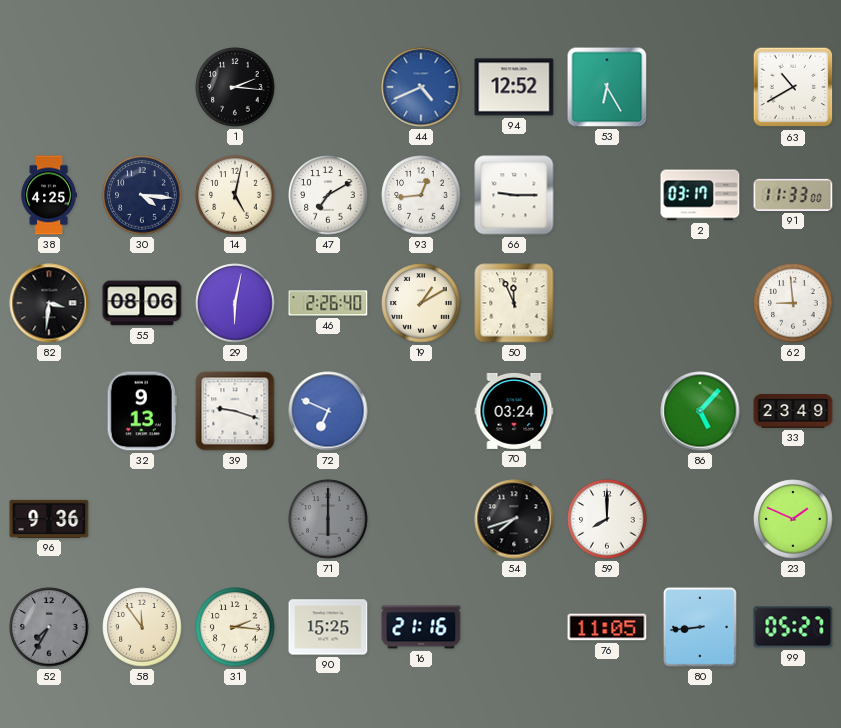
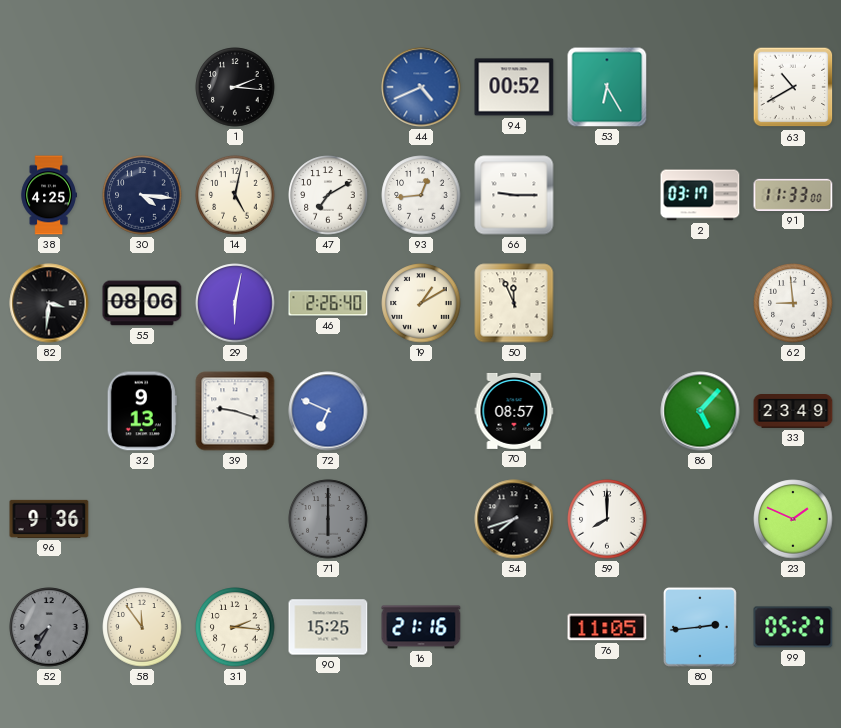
94: 12:52 -> 00:52
70: 03:24 -> 08:57
80: 8:44 -> 2:44
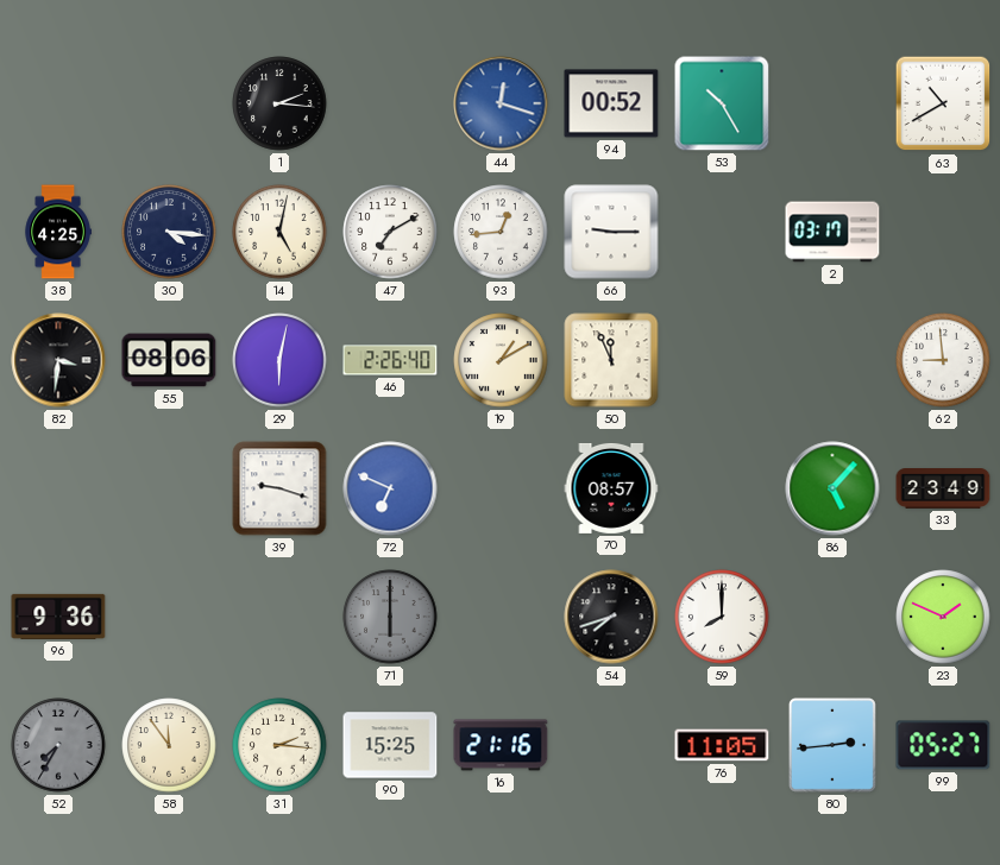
44: 4:41 -> 12:18
53: 6:25 -> 10:25
91: 11:33 -> none
32: 9:13 -> none
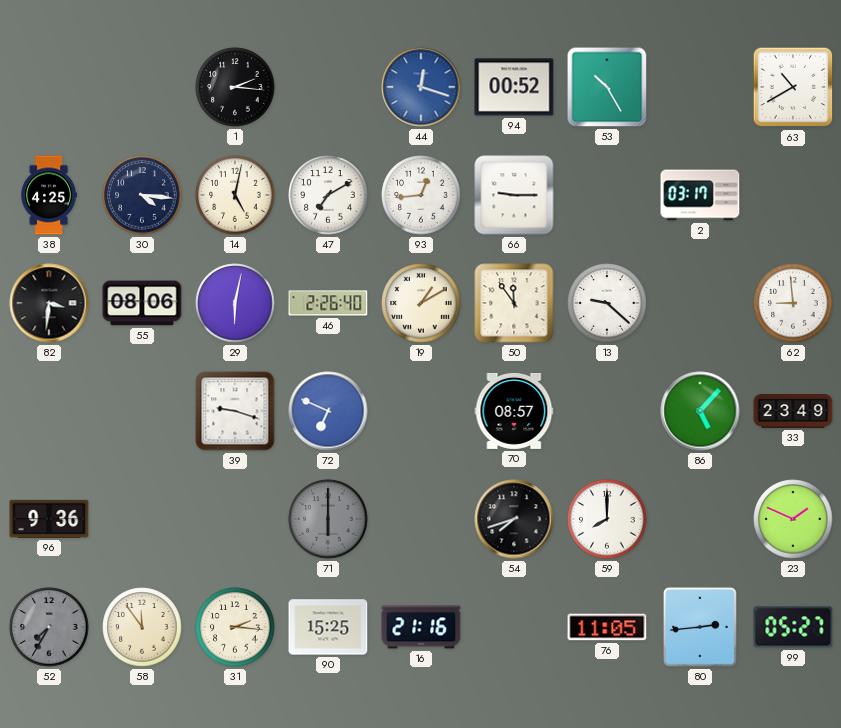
50: 11:56 -> 11:54
13: none -> 9:22
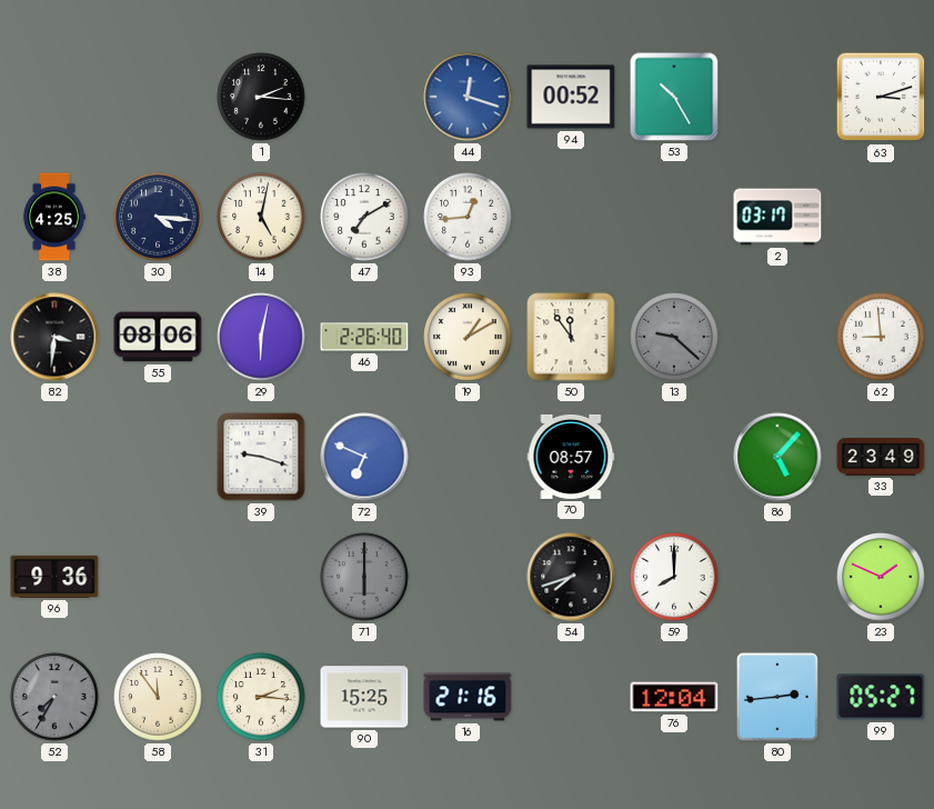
63: 10:40 -> 3:12
66: 9:15 -> none
13 dial: white -> grey
76: 11:05 -> 12:04
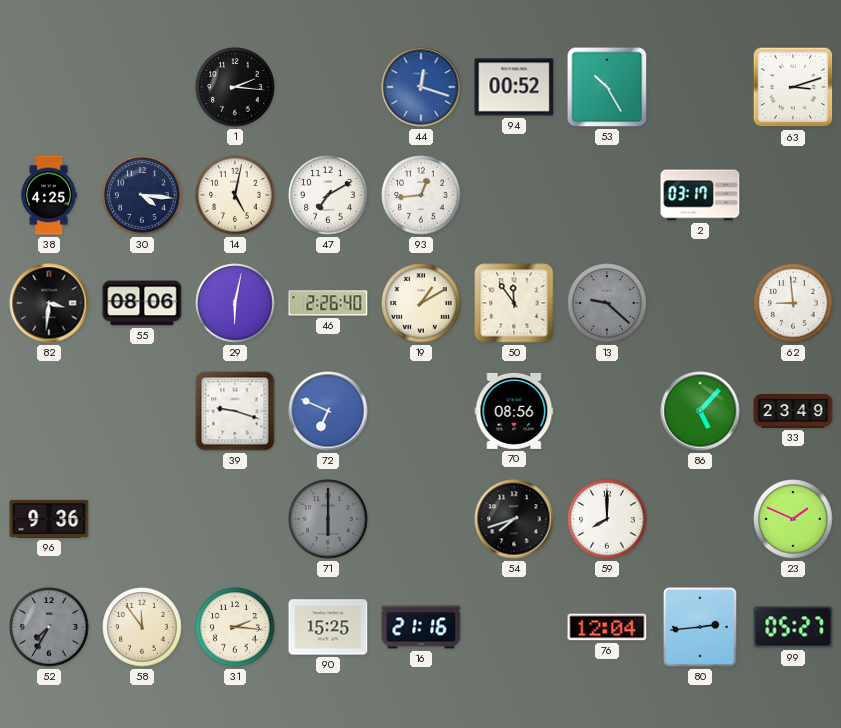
70: 08:57 -> 08:56
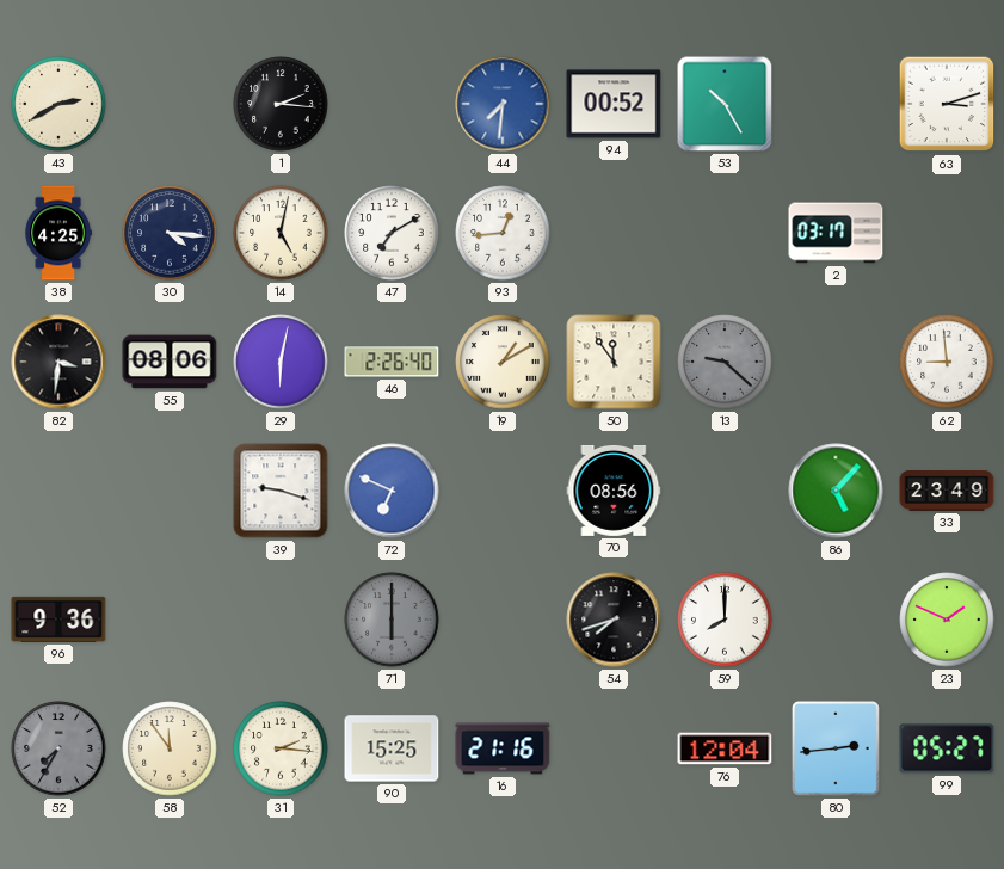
43: none -> 2:40
44: 12:18 -> 7:31
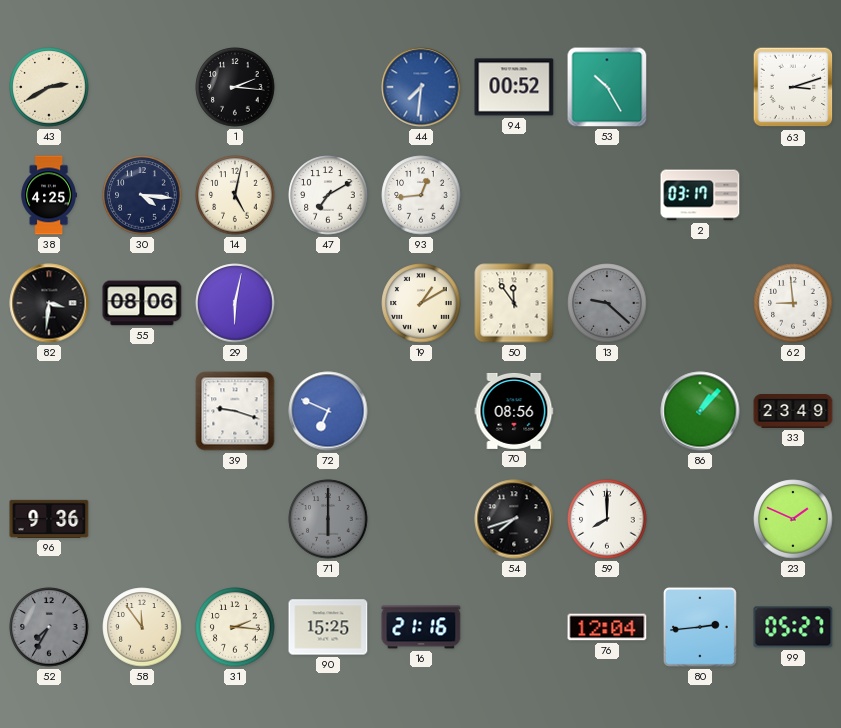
46: 2:26 -> none
86: 5:07 -> 1:07
